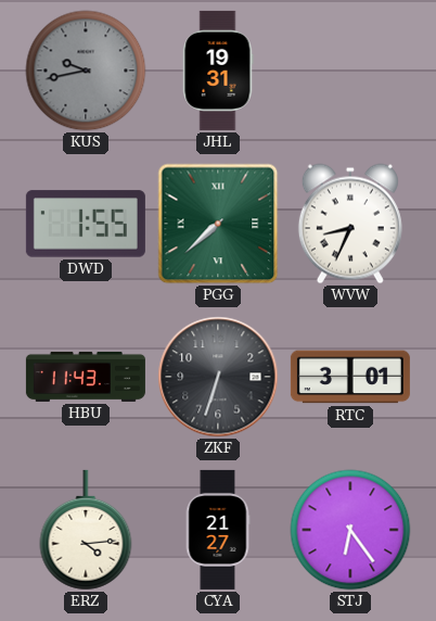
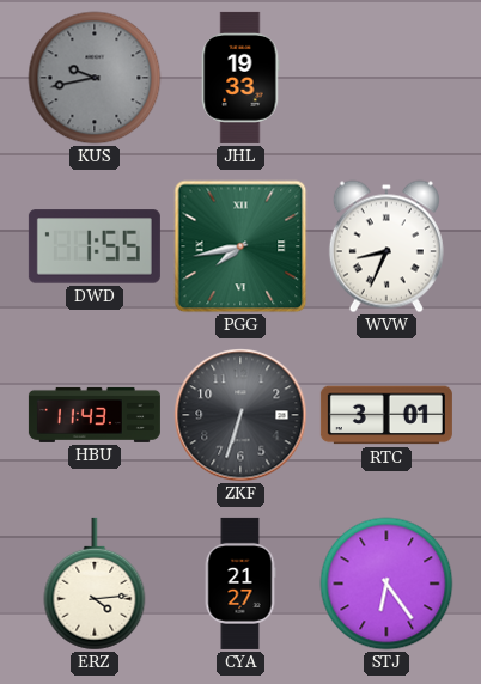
JHL: 19:31 -> 19:33
PGG: 7:38 -> 7:43
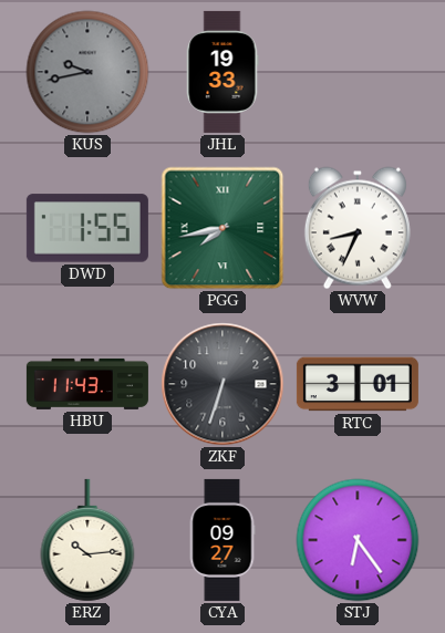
ERZ: 4:14 -> 10:14
CYA: 21:27 -> 09:27
